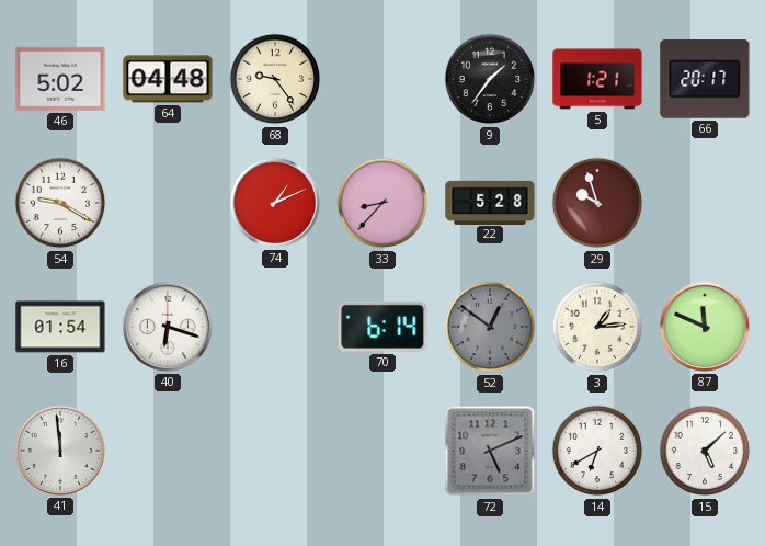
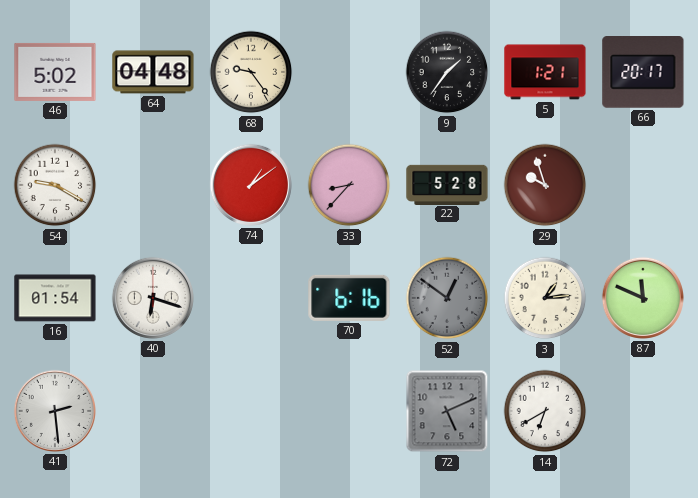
74: 1:11 -> 1:09
70: 6:14 -> 6:16
41: 11:59 -> 2:29
15: 5:08 -> none
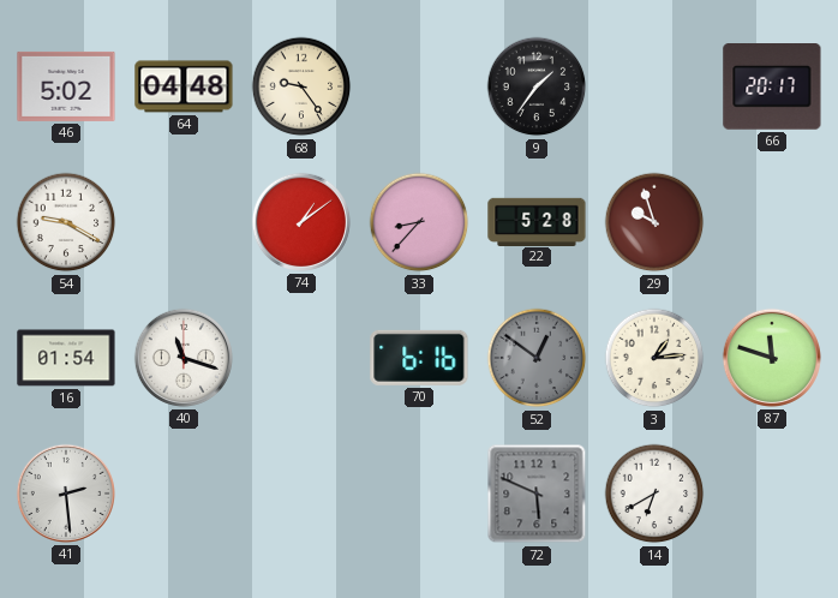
5: 1:21 -> none
40: 6:18 -> 11:18
87: 11:49 -> 11:48
72: 5:11 -> 5:49
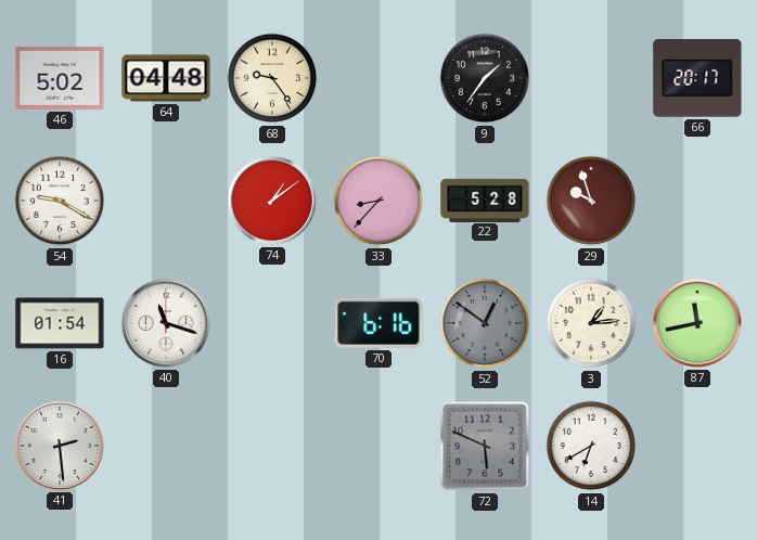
87: 11:48 -> 11:43
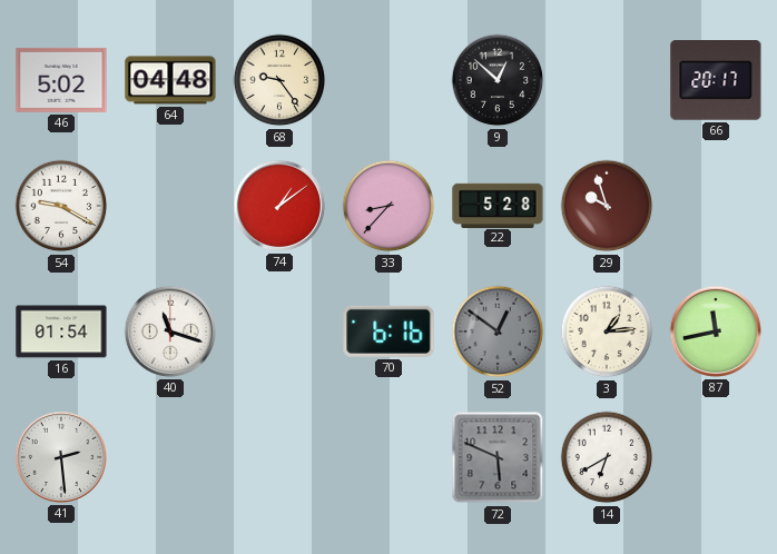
9: 1:36 -> 12:52
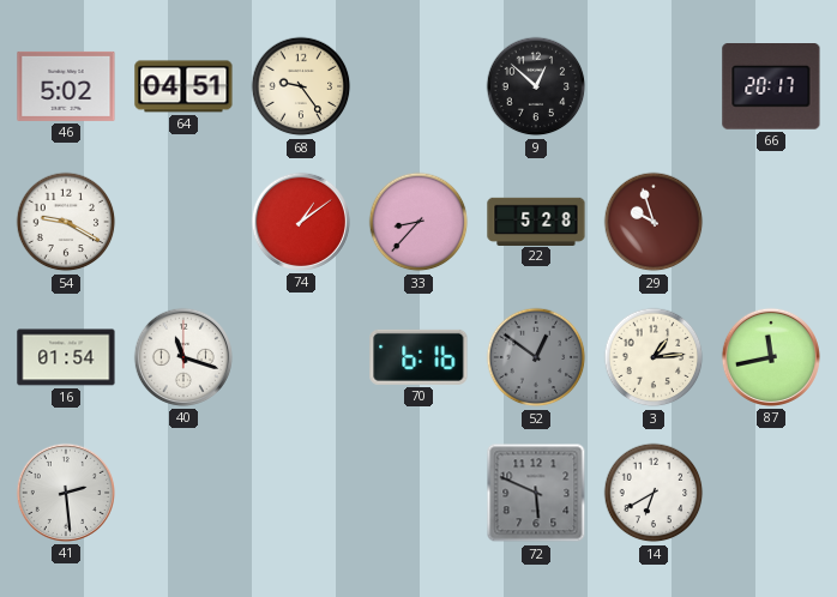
64: 04:48 -> 04:51
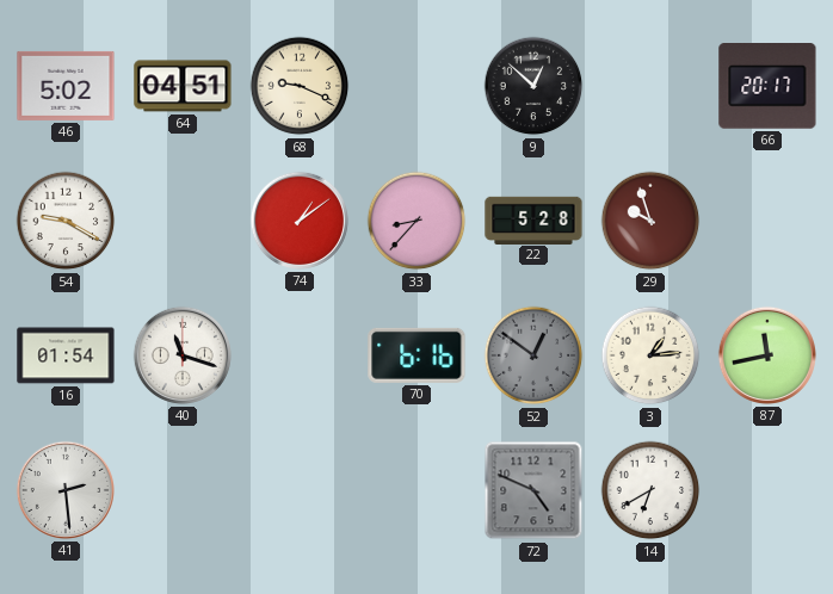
68: 9:24 -> 9:19
72: 5:49 -> 4:49
